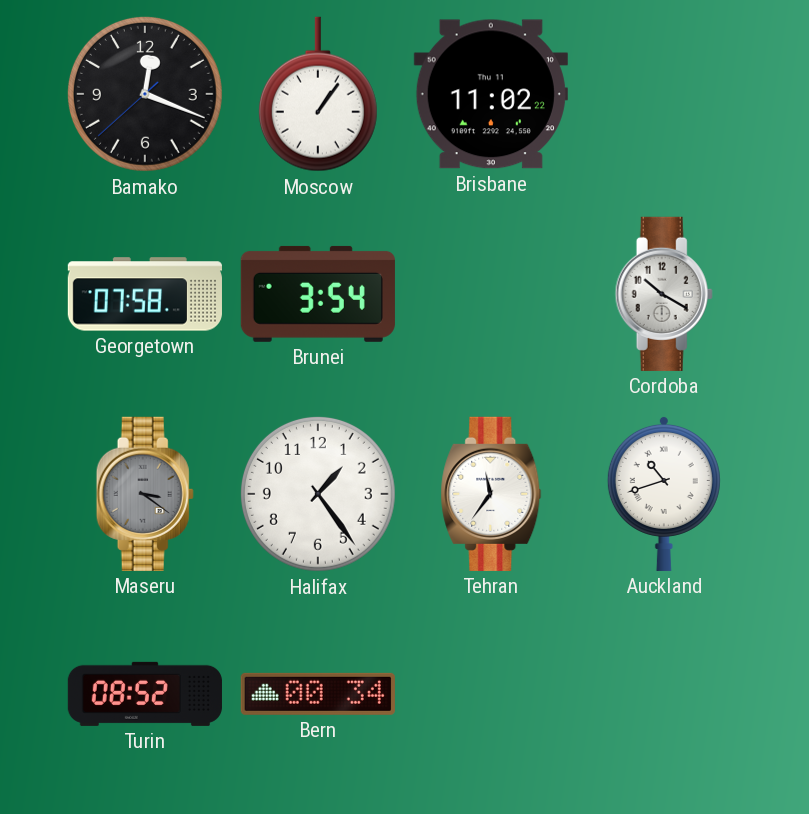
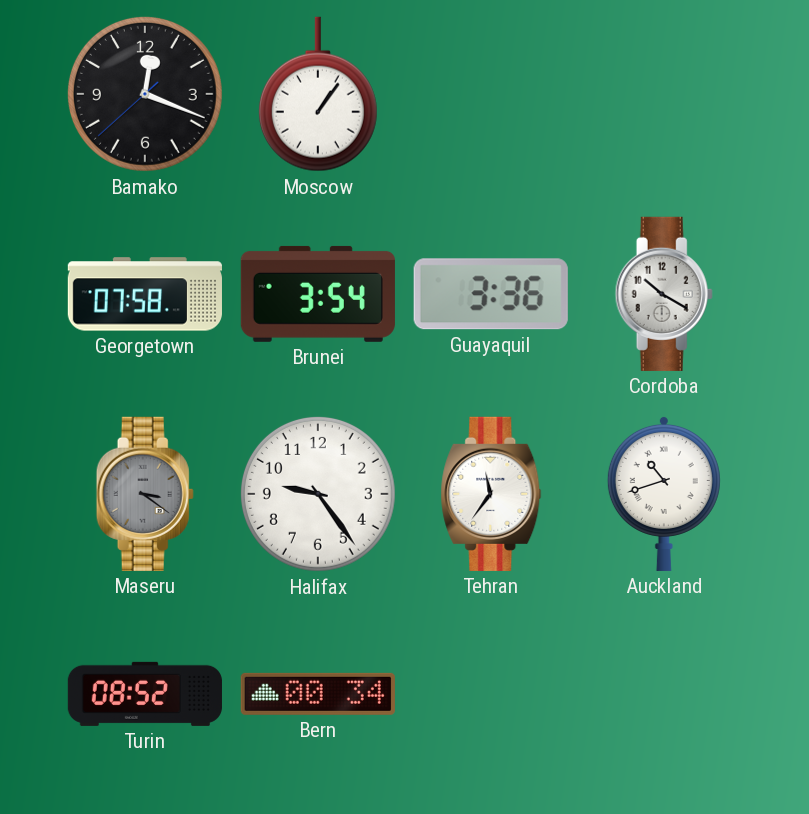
Brisbane: 11:02 -> none
Guayaquil: none -> 3:36
Halifax: 1:24 -> 9:24
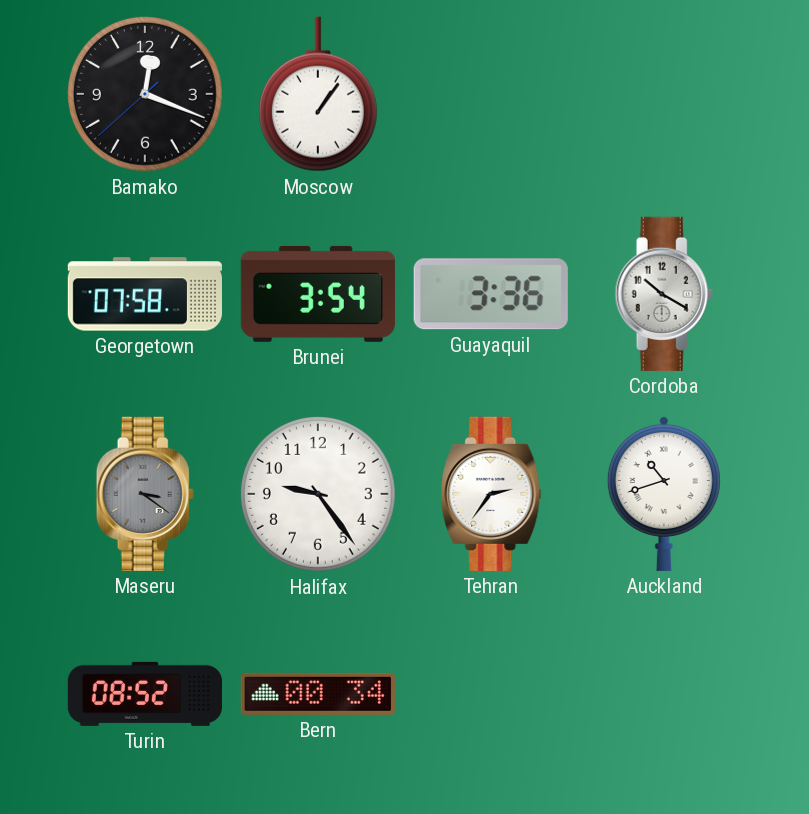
Tehran: 11:36 -> 2:36
